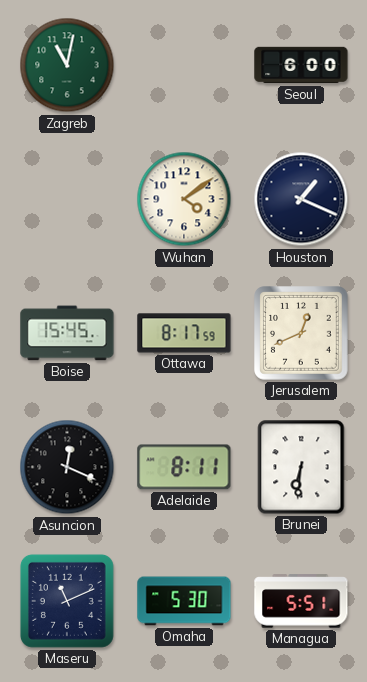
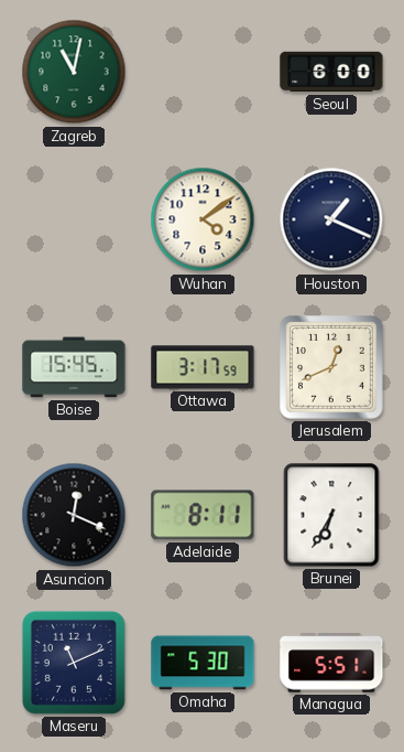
Ottawa: 8:17 -> 3:17
Brunei: 6:31 -> 6:35
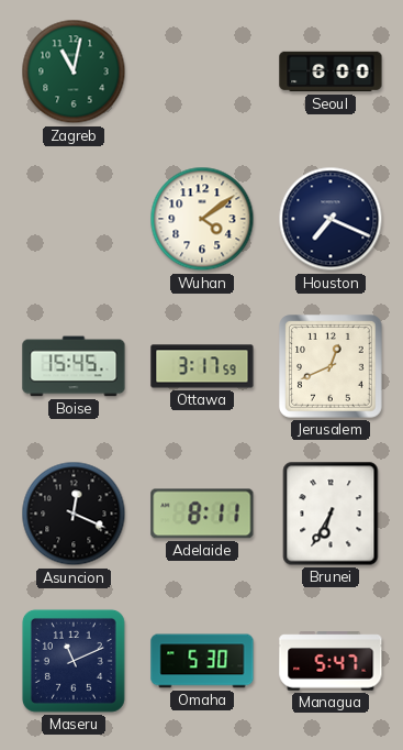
Houston: 1:19 -> 7:19
Managua: 5:51 -> 5:47
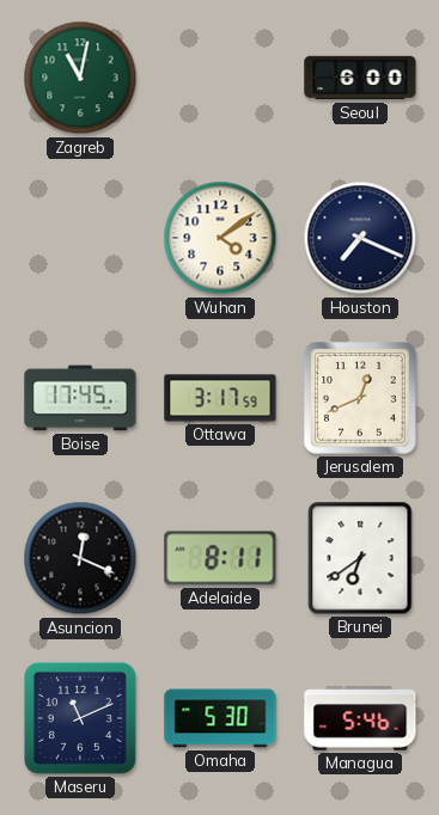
Boise: 15:45 -> 17:45
Brunei: 6:35 -> 6:39
Managua: 5:47 -> 5:46
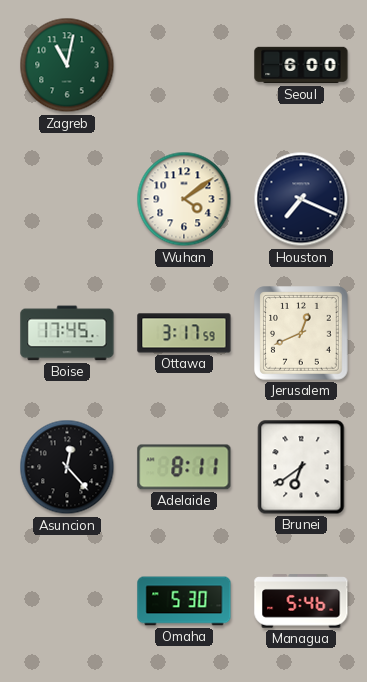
Asuncion: 12:19 -> 12:23
Maseru: 11:11 -> none
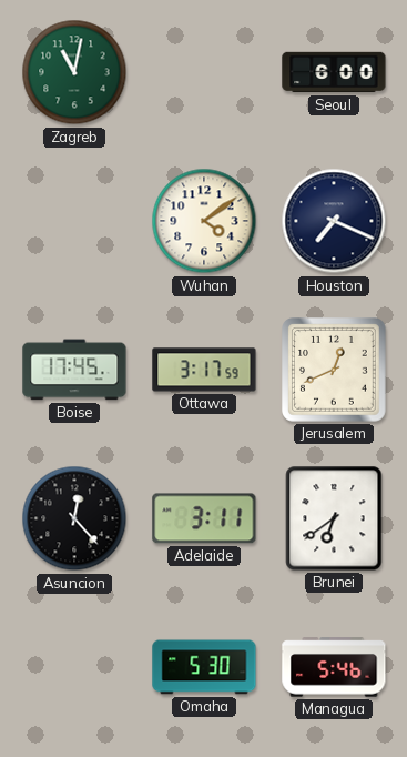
Adelaide: 8:11 -> 3:11
